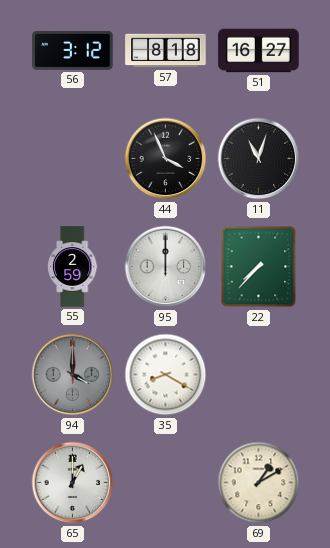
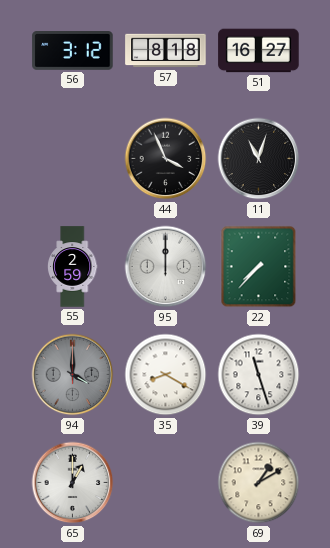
39: none -> 11:27
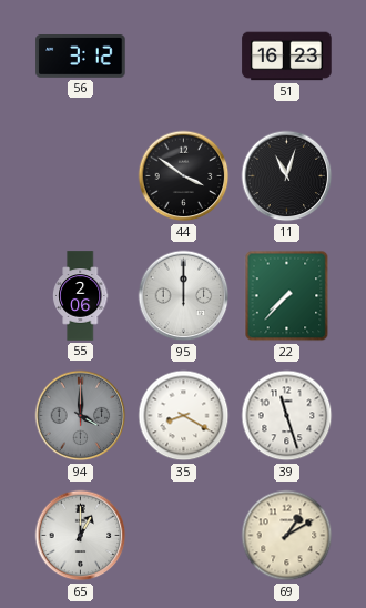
57: 8:18 -> none
51: 16:27 -> 16:23
44: 3:56 -> 3:51
55: 2:59 -> 2:06
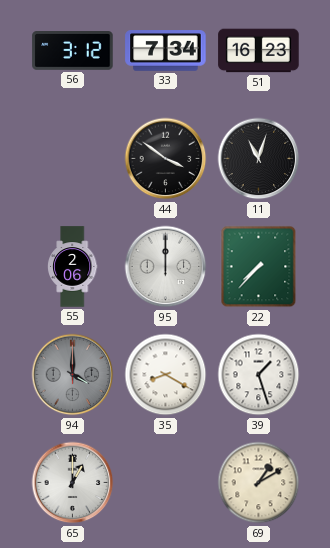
33: none -> 7:34
39: 11:27 -> 1:27
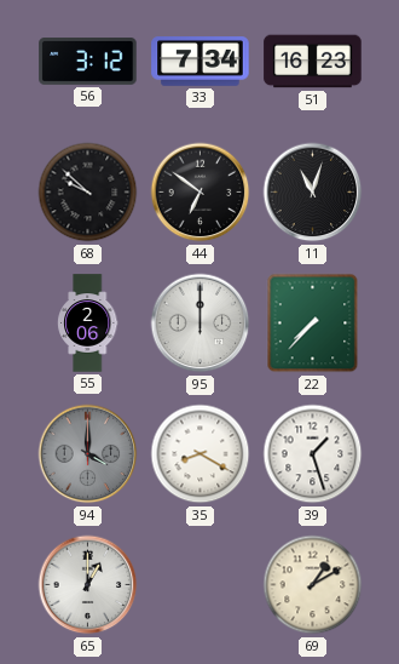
68: none -> 9:52
44: 3:51 -> 6:51
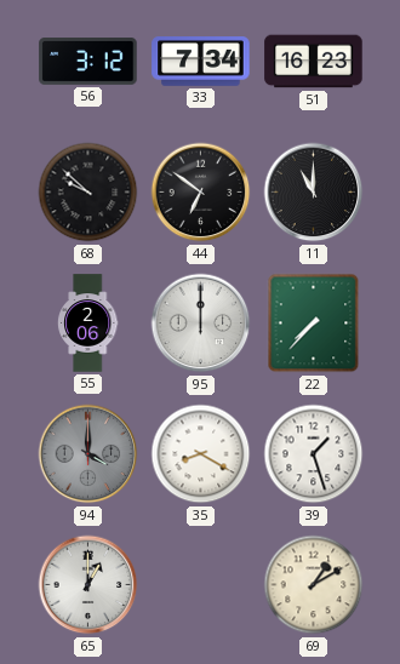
11: 11:03 -> 11:00
